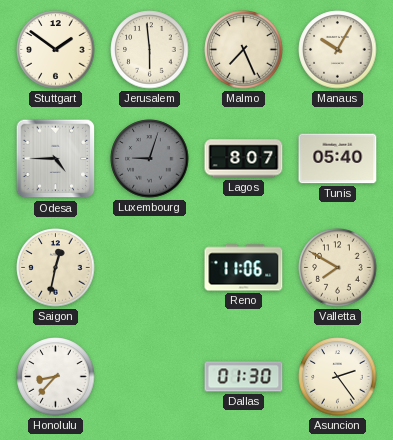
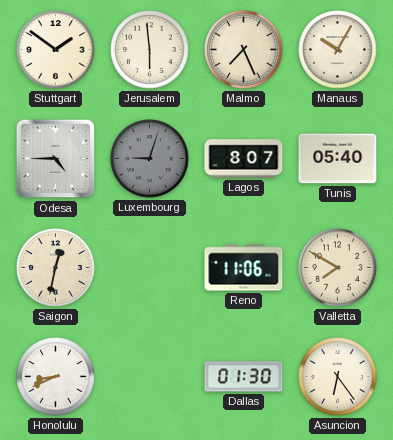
Honolulu: 8:37 -> 8:41
Asuncion: 2:24 -> 6:24
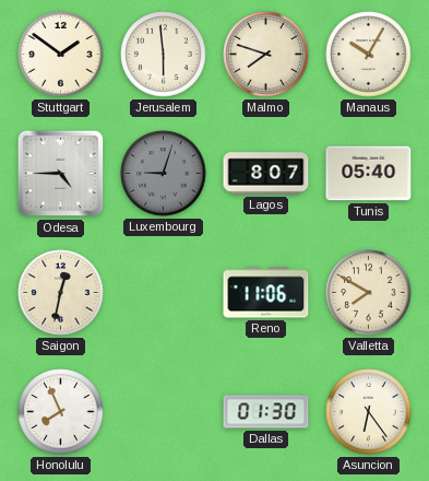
Malmo: 7:26 -> 7:48
Honolulu: 8:41 -> 7:56
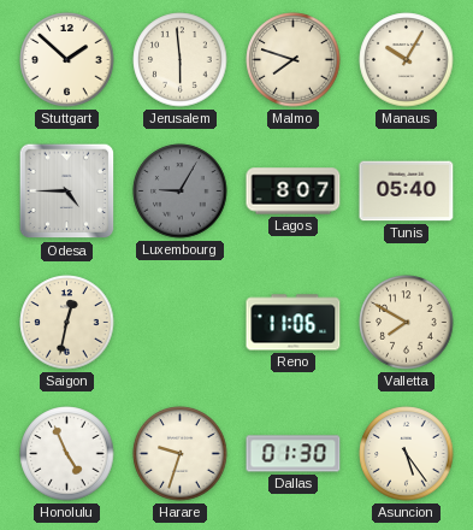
Stuttgart: 1:51 -> 1:52
Luxembourg: 9:03 -> 9:05
Honolulu: 7:56 -> 4:56
Harare: none -> 9:33
Asuncion: 6:24 -> 5:24
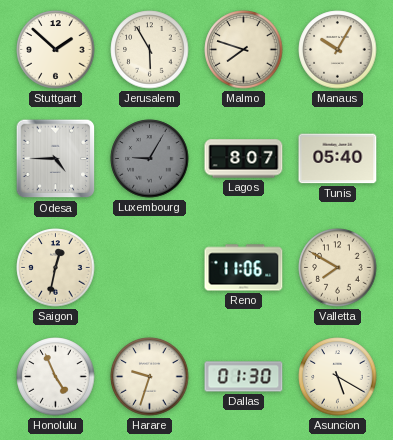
Jerusalem: 5:59 -> 5:55
Asuncion: 5:24 -> 5:20
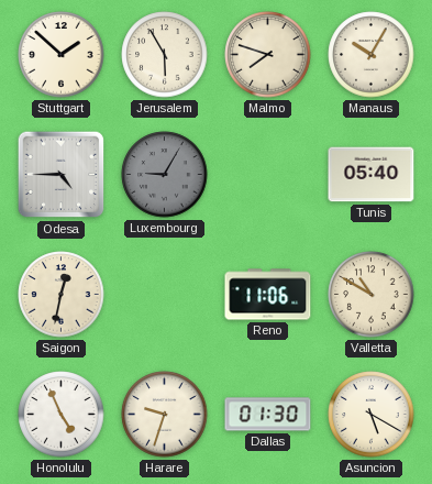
Lagos: 8:07 -> none
Valletta: 7:50 -> 10:50
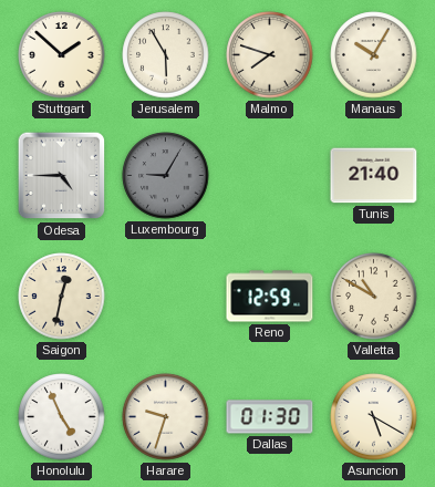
Tunis: 05:40 -> 21:40
Reno: 11:06 -> 12:59
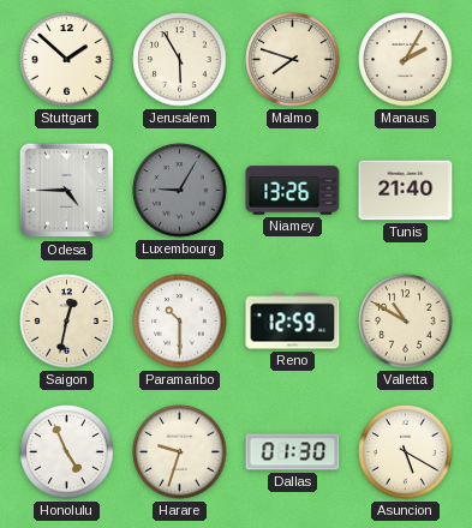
Manaus: 10:05 -> 2:05
Niamey: none -> 13:26
Paramaribo: none -> 10:30
